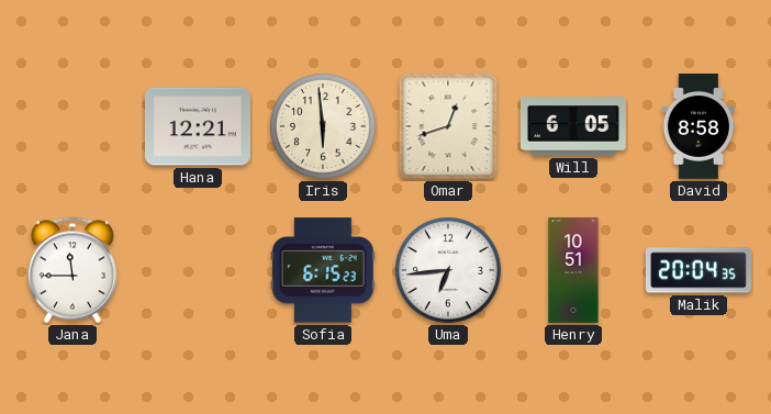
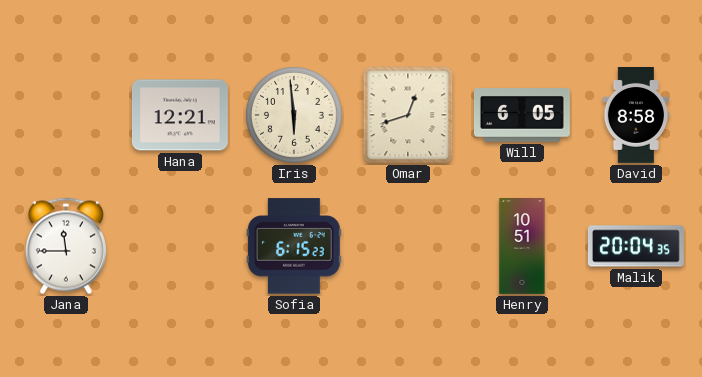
Uma: 6:44 -> none
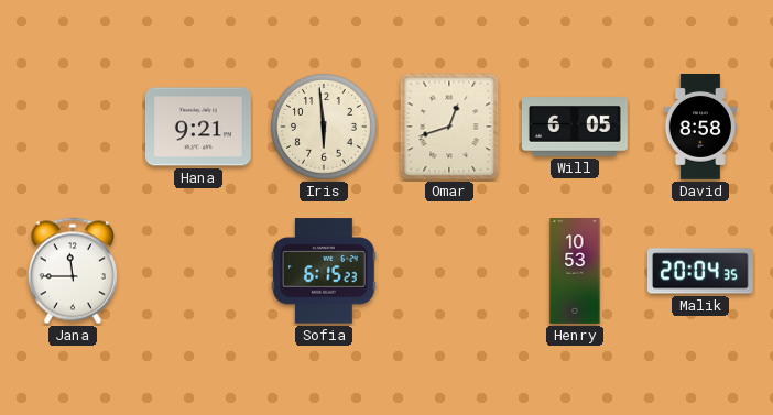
Hana: 12:21 -> 9:21
Henry: 10:51 -> 10:53
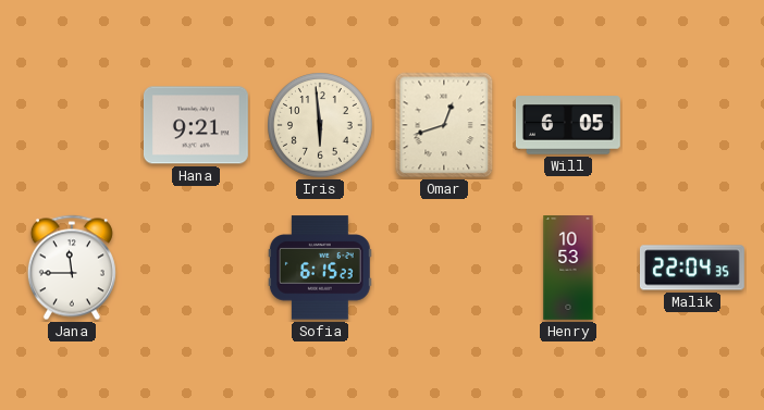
David: 8:58 -> none
Malik: 20:04 -> 22:04
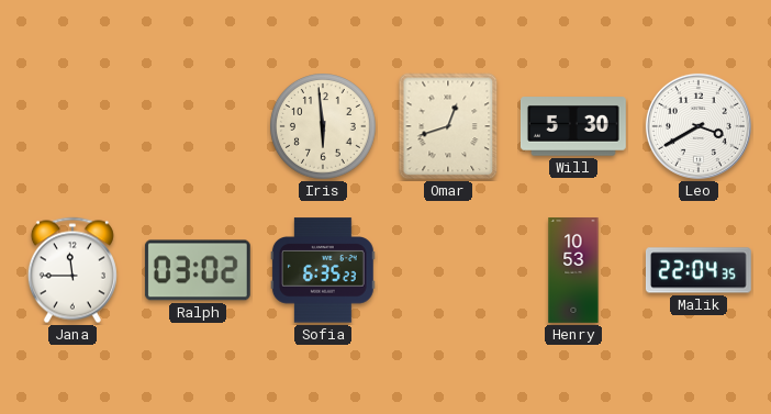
Hana: 9:21 -> none
Will: 6:05 -> 5:30
Leo: none -> 3:40
Ralph: none -> 03:02
Sofia: 6:15 -> 6:35
